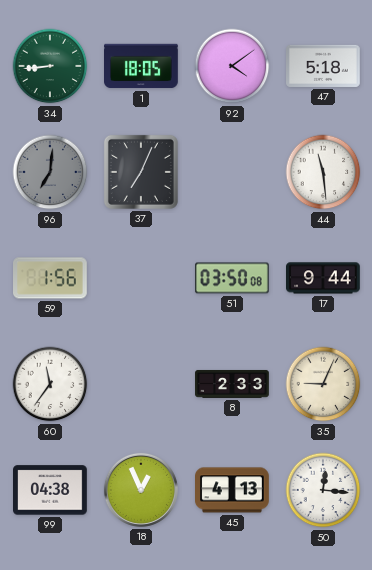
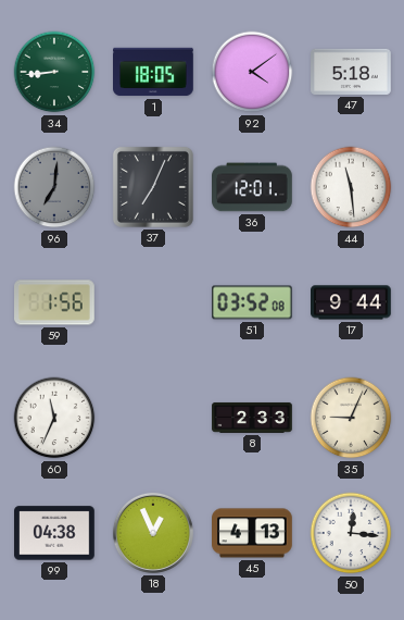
36: none -> 12:01
51: 03:50 -> 03:52
60: 11:36 -> 11:34
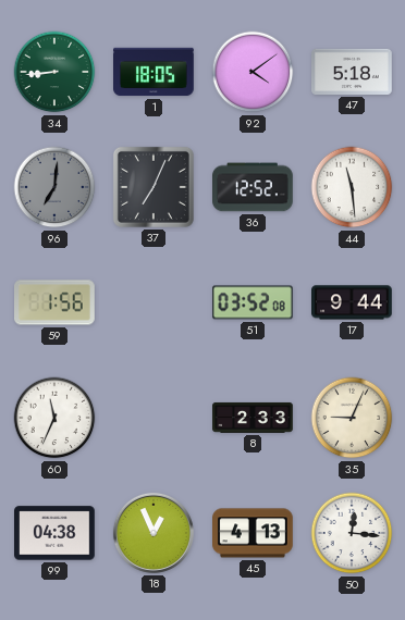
36: 12:01 -> 12:52
